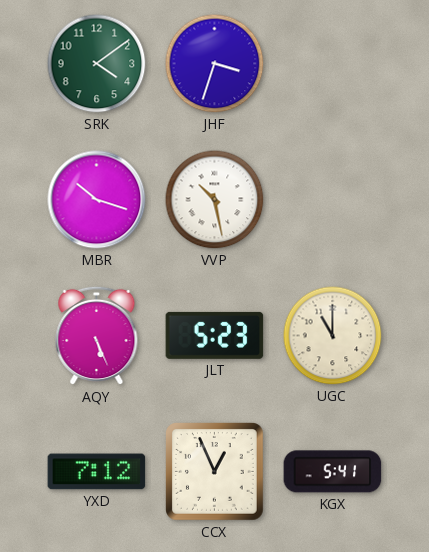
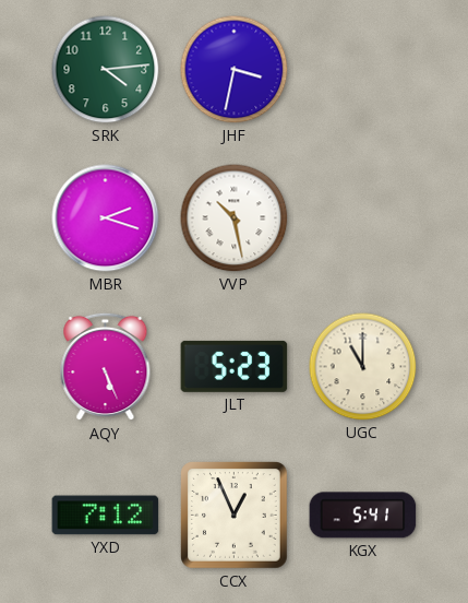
SRK: 4:09 -> 4:14
JHF: 3:33 -> 3:32
MBR: 10:18 -> 2:18
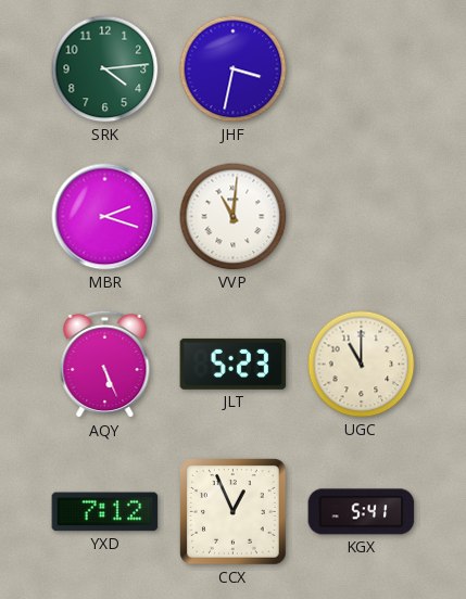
VVP: 10:28 -> 11:01
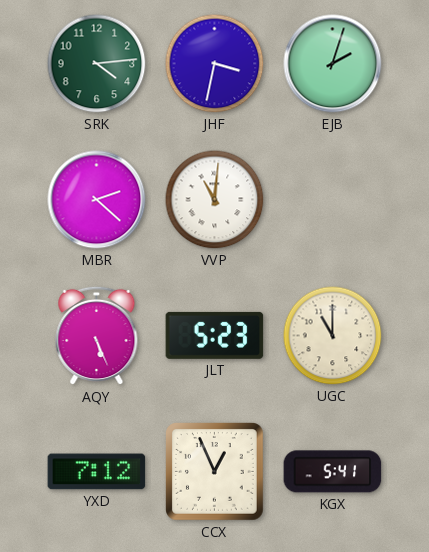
EJB: none -> 2:03
MBR: 2:18 -> 2:22
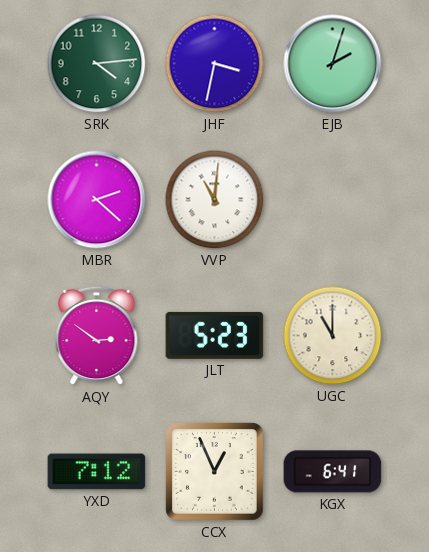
AQY: 5:26 -> 2:51
KGX: 5:41 -> 6:41
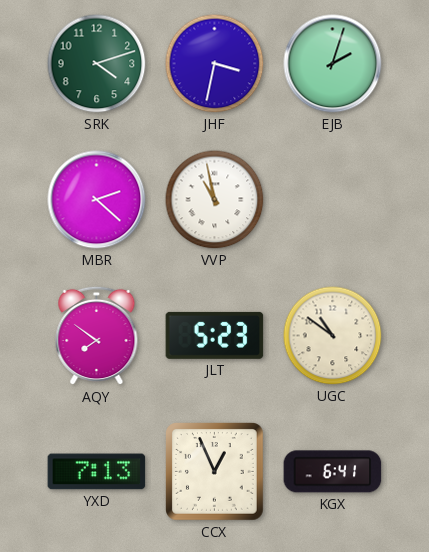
SRK: 4:14 -> 4:12
VVP: 11:01 -> 10:58
AQY: 2:51 -> 7:51
UGC: 11:00 -> 10:51
YXD: 7:12 -> 7:13
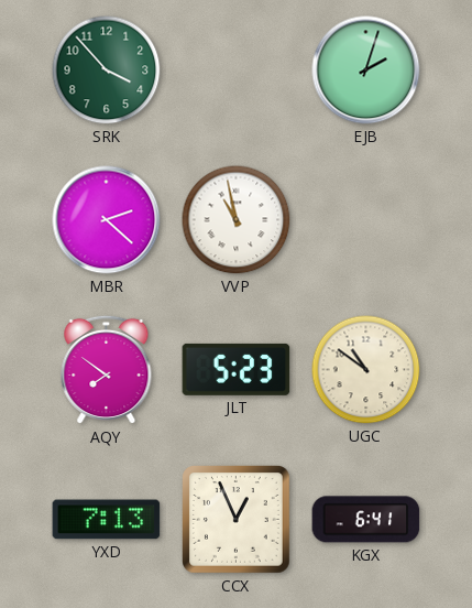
SRK: 4:12 -> 3:53
JHF: 3:32 -> none
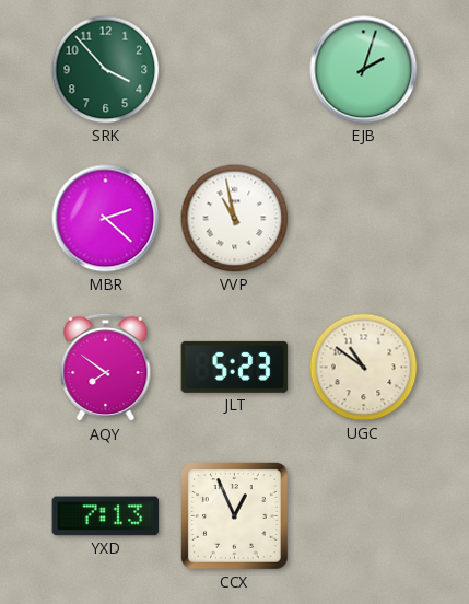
KGX: 6:41 -> none
